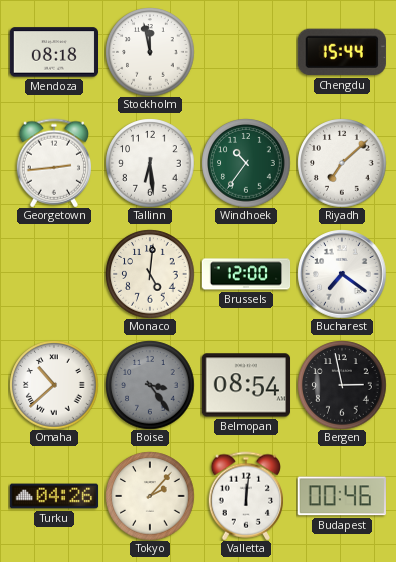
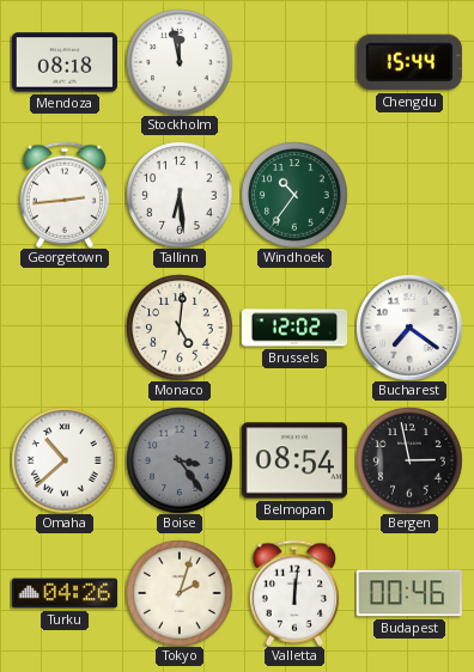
Riyadh: 7:08 -> none
Brussels: 12:00 -> 12:02
Tokyo: 2:07 -> 2:03
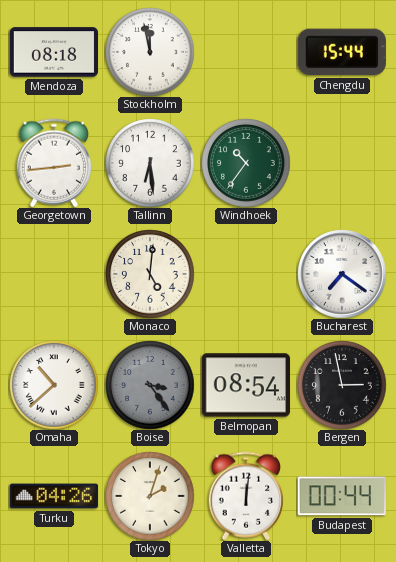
Brussels: 12:02 -> none
Budapest: 00:46 -> 00:44
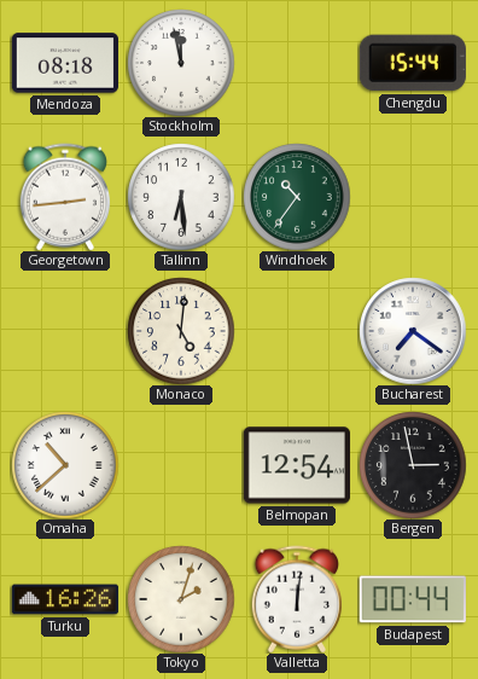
Boise: 3:24 -> none
Belmopan: 08:54 -> 12:54
Turku: 04:26 -> 16:26
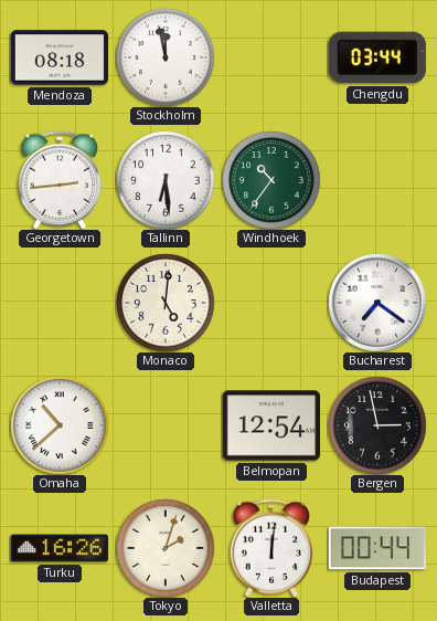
Chengdu: 15:44 -> 03:44
